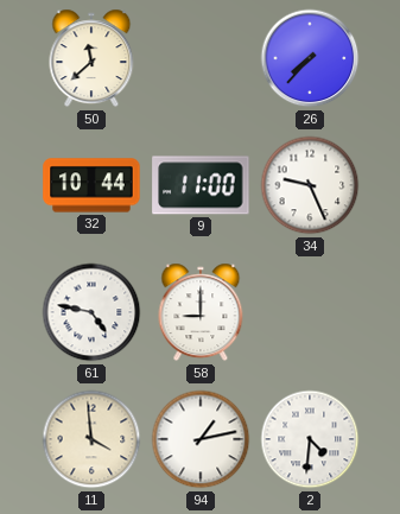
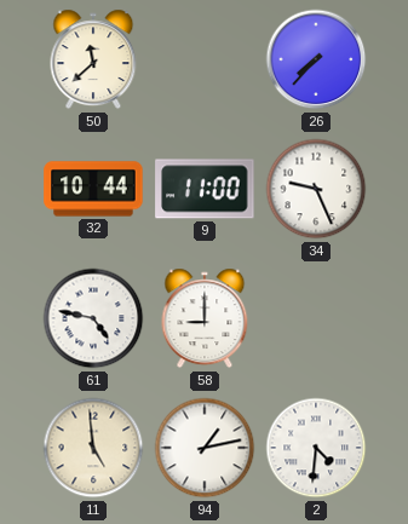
11: 3:59 -> 4:59
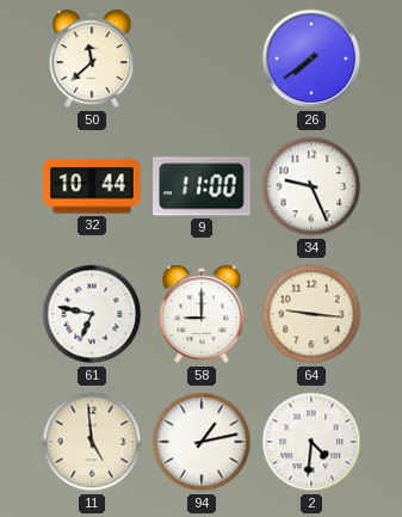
26: 7:37 -> 7:39
61: 4:47 -> 6:47
64: none -> 9:16
